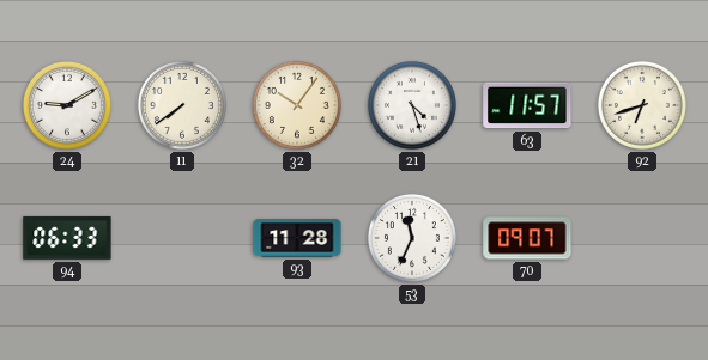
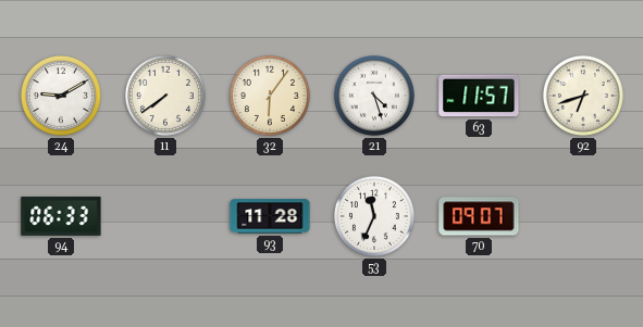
32: 10:06 -> 6:06
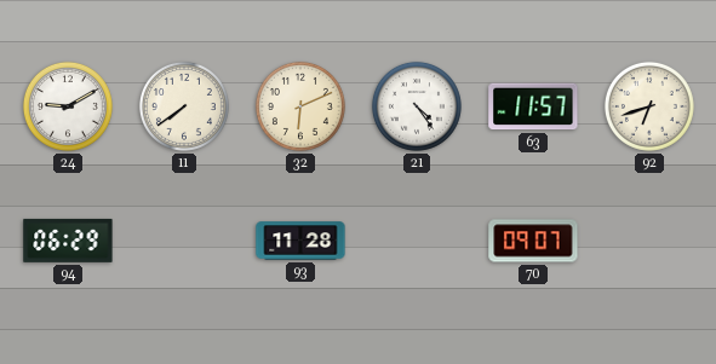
32: 6:06 -> 6:11
21: 4:27 -> 4:24
94: 06:33 -> 06:29
53: 11:34 -> none
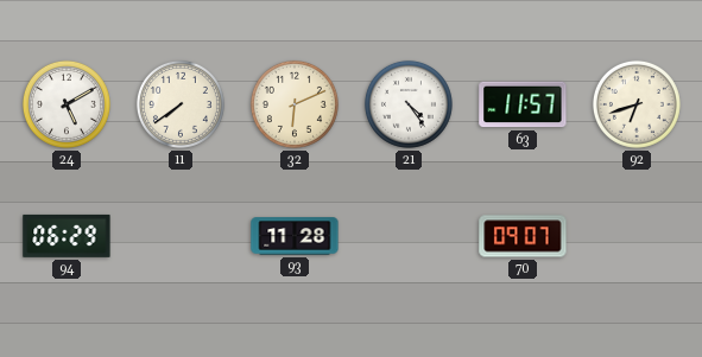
24: 9:10 -> 5:10
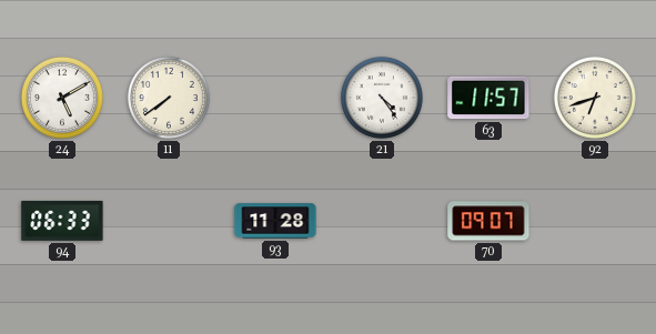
32: 6:11 -> none
94: 06:29 -> 06:33
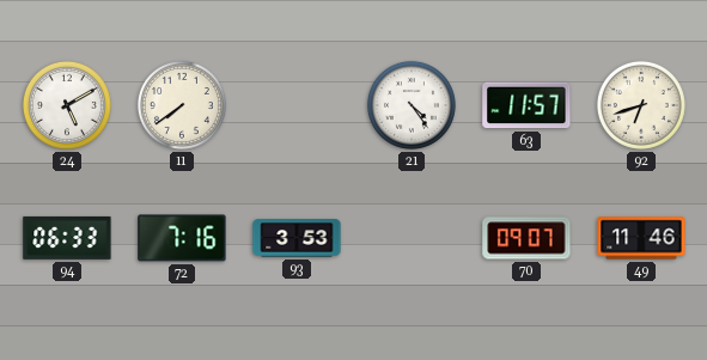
72: none -> 7:16
93: 11:28 -> 3:53
49: none -> 11:46
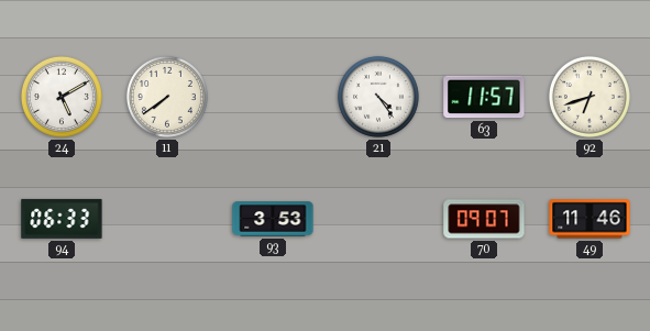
72: 7:16 -> none
